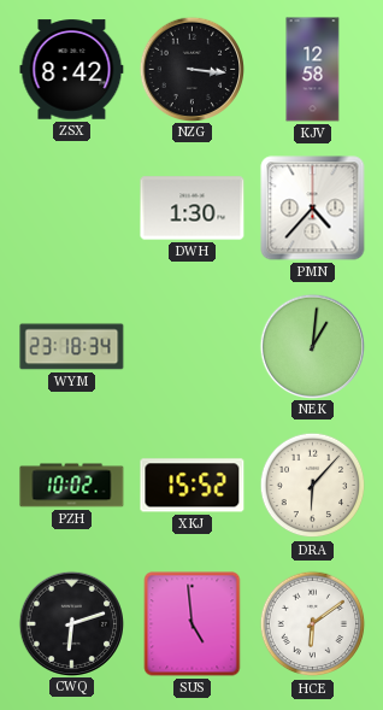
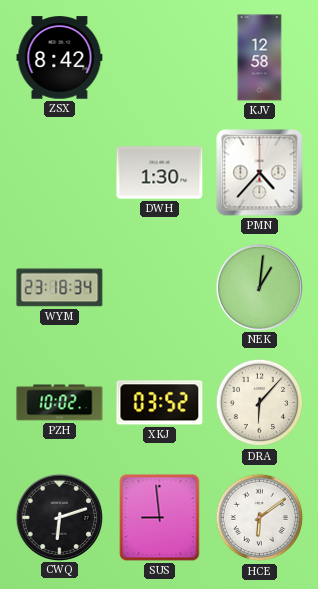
NZG: 3:16 -> none
XKJ: 15:52 -> 03:52
SUS: 4:59 -> 8:59
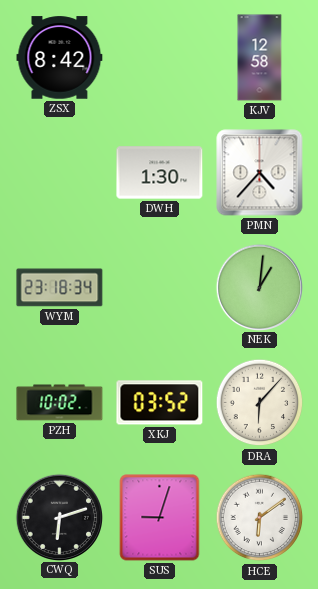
SUS: 8:59 -> 9:03
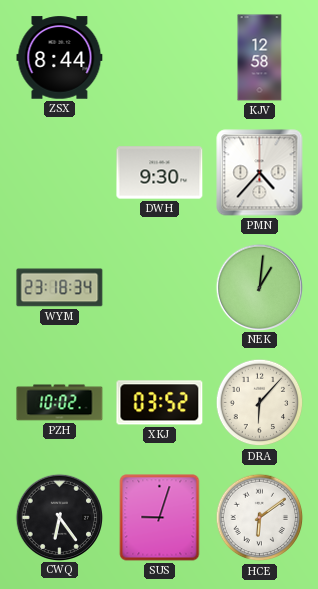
ZSX: 8:42 -> 8:44
DWH: 1:30 -> 9:30
CWQ: 6:12 -> 6:24
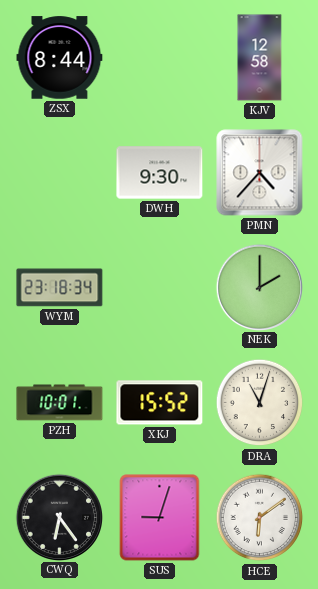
NEK: 1:01 -> 2:00
PZH: 10:02 -> 10:01
XKJ: 03:52 -> 15:52
DRA: 6:07 -> 11:03
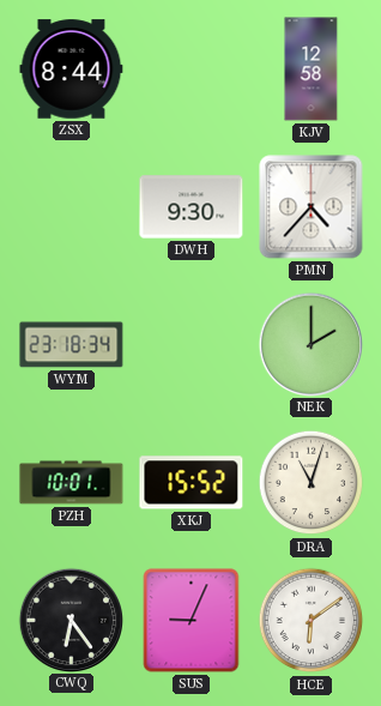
SUS: 9:03 -> 9:04
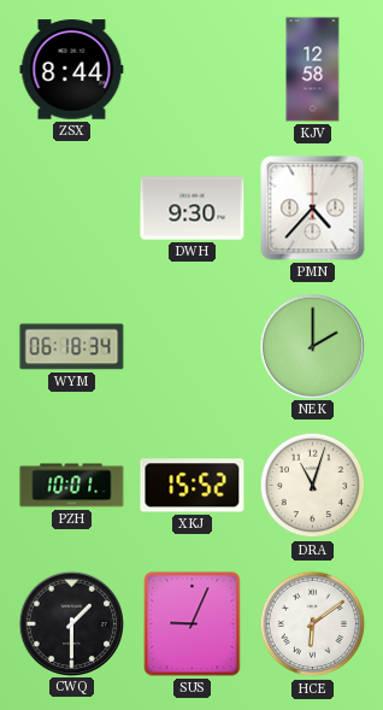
WYM: 23:18 -> 06:18
CWQ: 6:24 -> 1:30
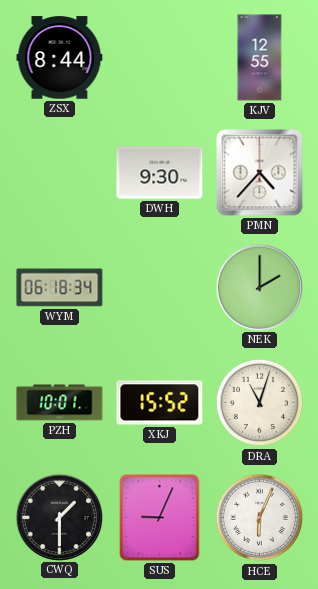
KJV: 12:58 -> 12:55
HCE: 6:09 -> 6:04
